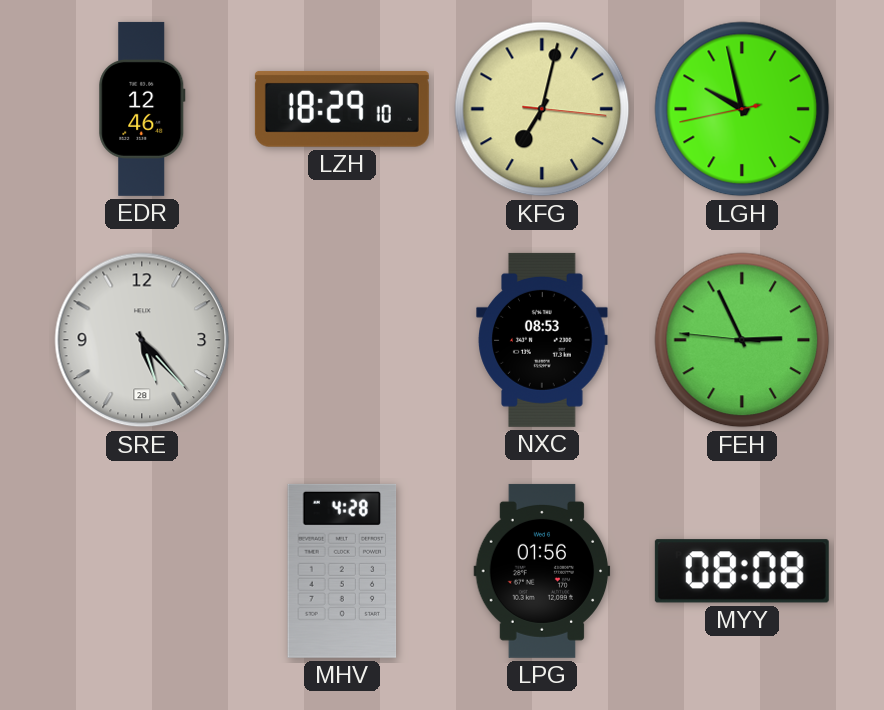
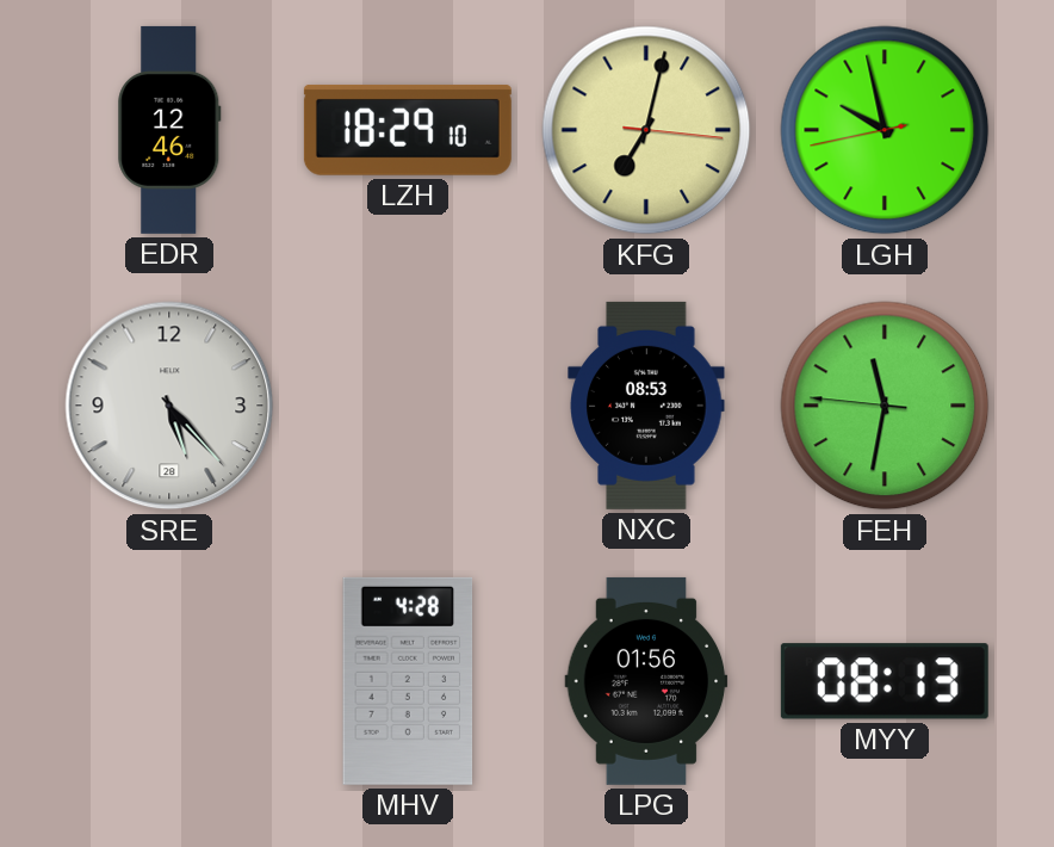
FEH: 2:55 -> 11:31
MYY: 08:08 -> 08:13
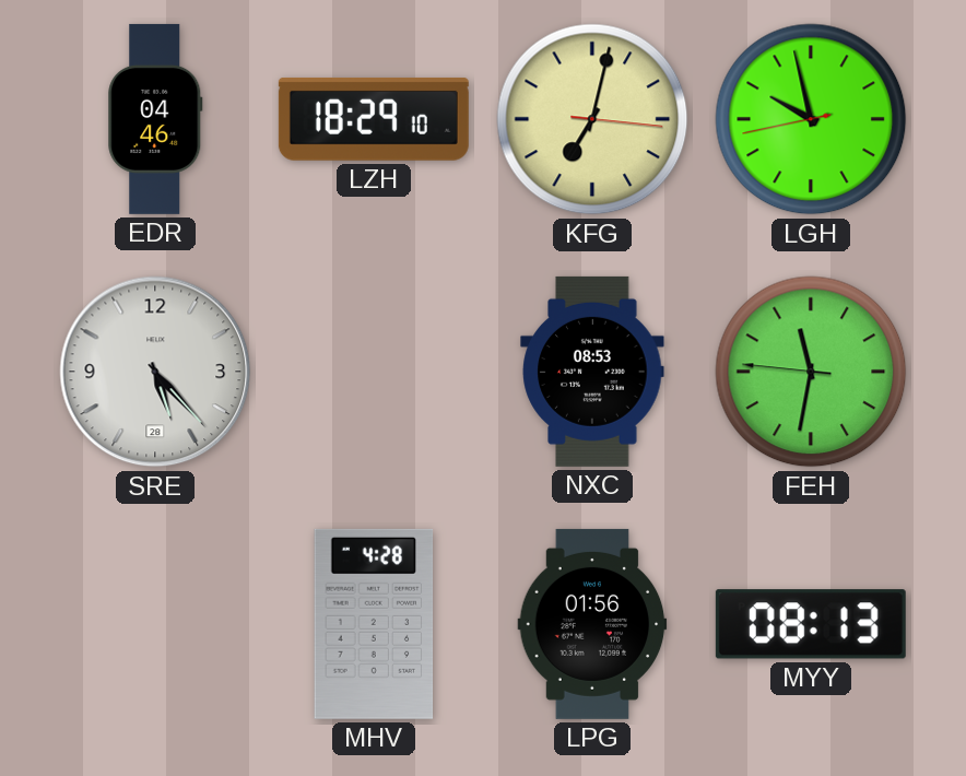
EDR: 12:46 -> 04:46
